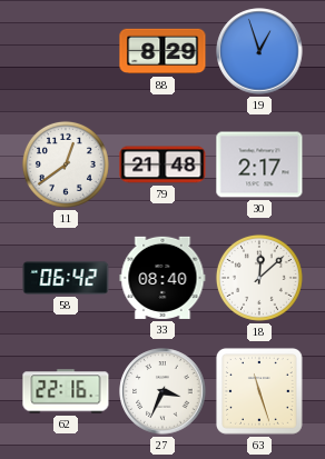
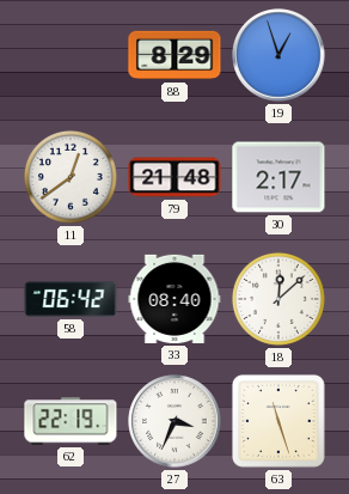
62: 22:16 -> 22:19
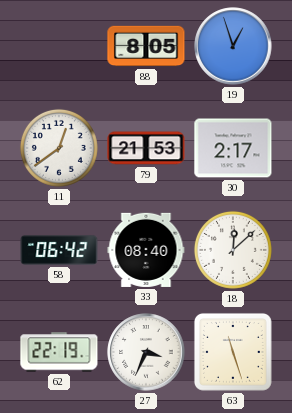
88: 8:29 -> 8:05
79: 21:48 -> 21:53
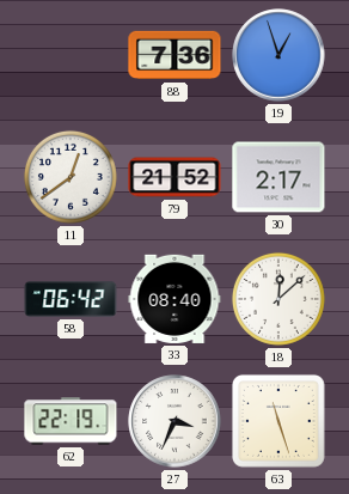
88: 8:05 -> 7:36
79: 21:53 -> 21:52
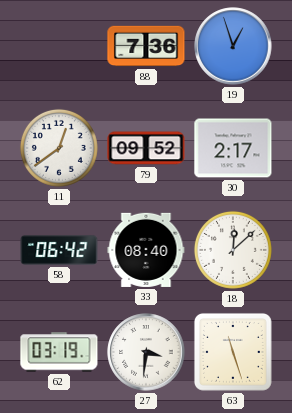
79: 21:52 -> 09:52
62: 22:19 -> 03:19
27: 3:34 -> 3:31
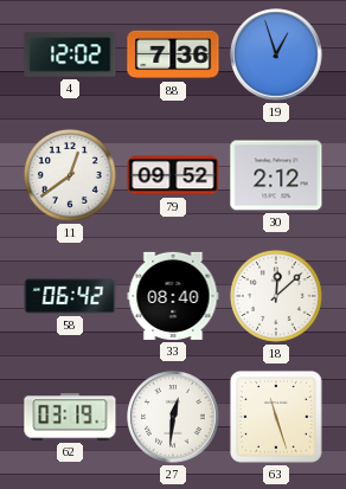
4: none -> 12:02
30: 2:17 -> 2:12
27: 3:31 -> 12:31
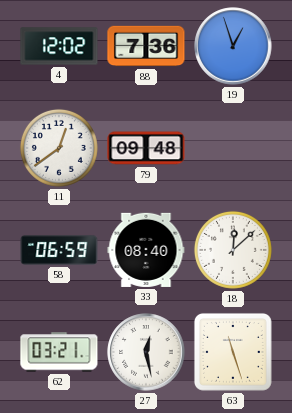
79: 09:52 -> 09:48
30: 2:12 -> none
58: 06:42 -> 06:59
62: 03:19 -> 03:21
27: 12:31 -> 12:28
